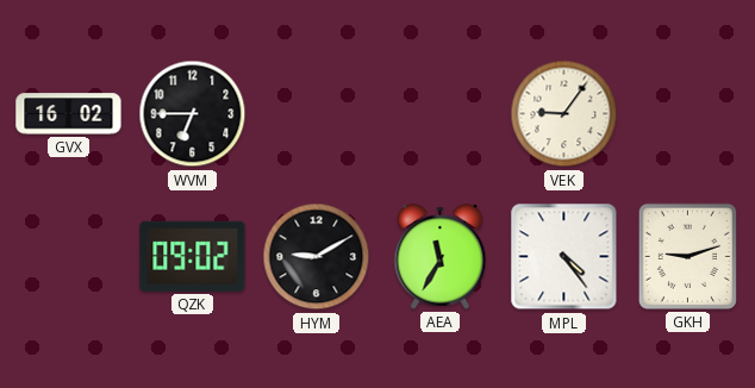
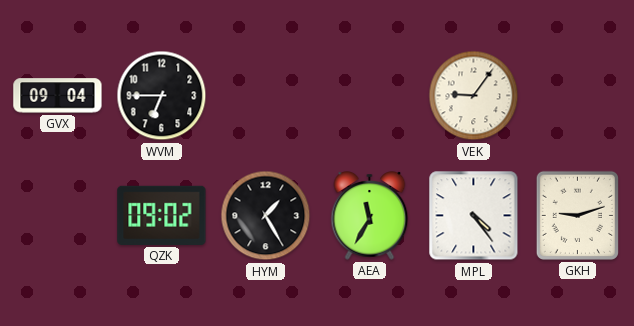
GVX: 16:02 -> 09:04
HYM: 9:10 -> 1:25
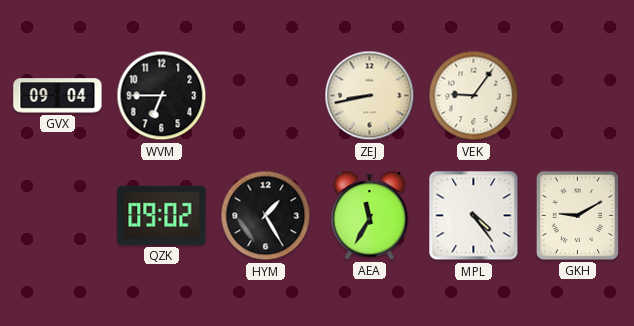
ZEJ: none -> 8:43
GKH: 9:12 -> 9:10
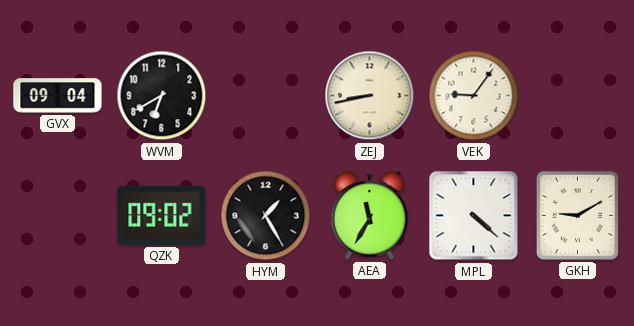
WVM: 6:45 -> 6:40
MPL: 4:24 -> 4:22
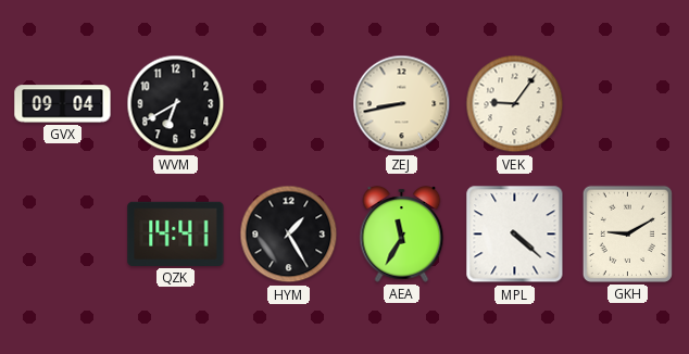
QZK: 09:02 -> 14:41
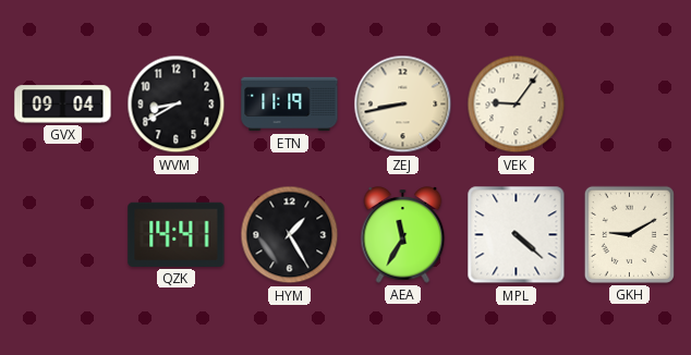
WVM: 6:40 -> 8:40
ETN: none -> 11:19
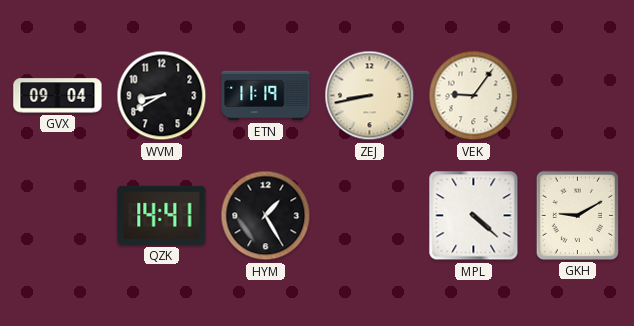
AEA: 11:35 -> none
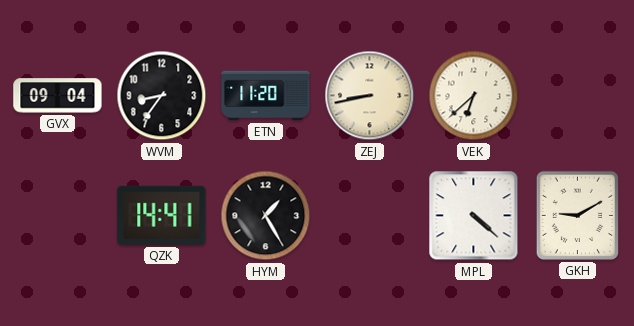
WVM: 8:40 -> 8:36
ETN: 11:19 -> 11:20
VEK: 9:06 -> 6:38
